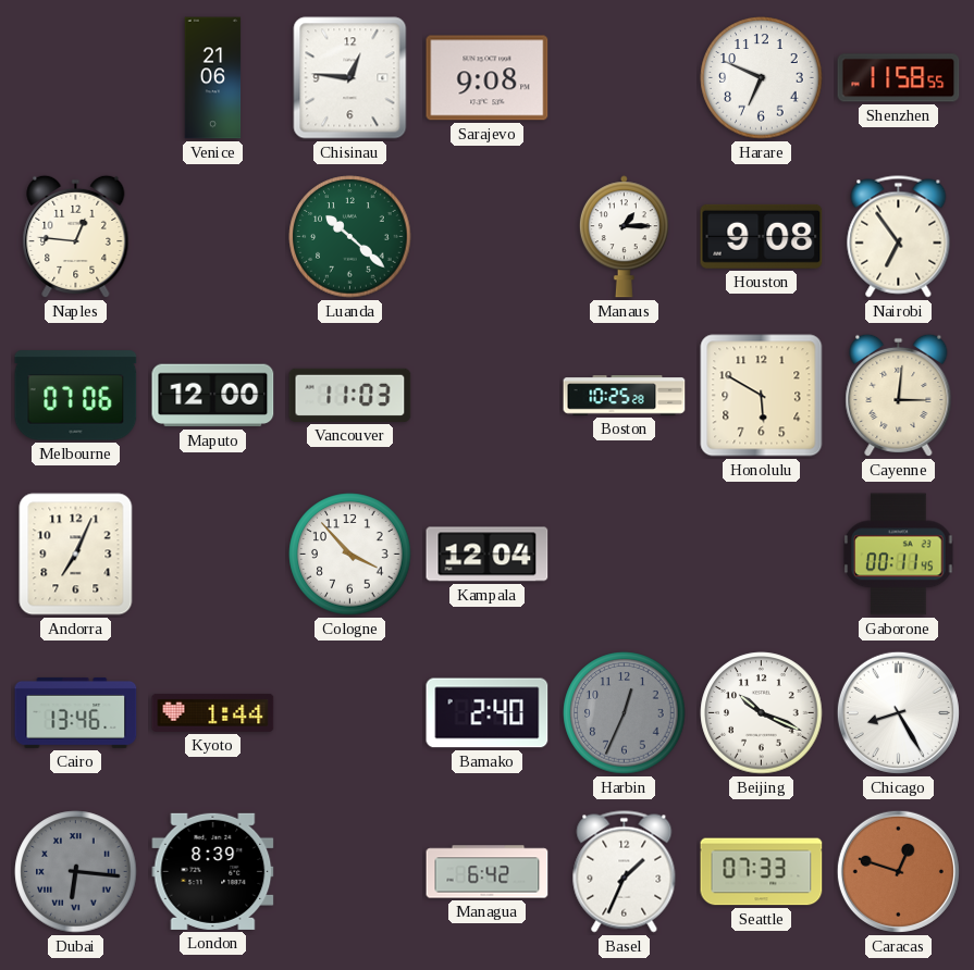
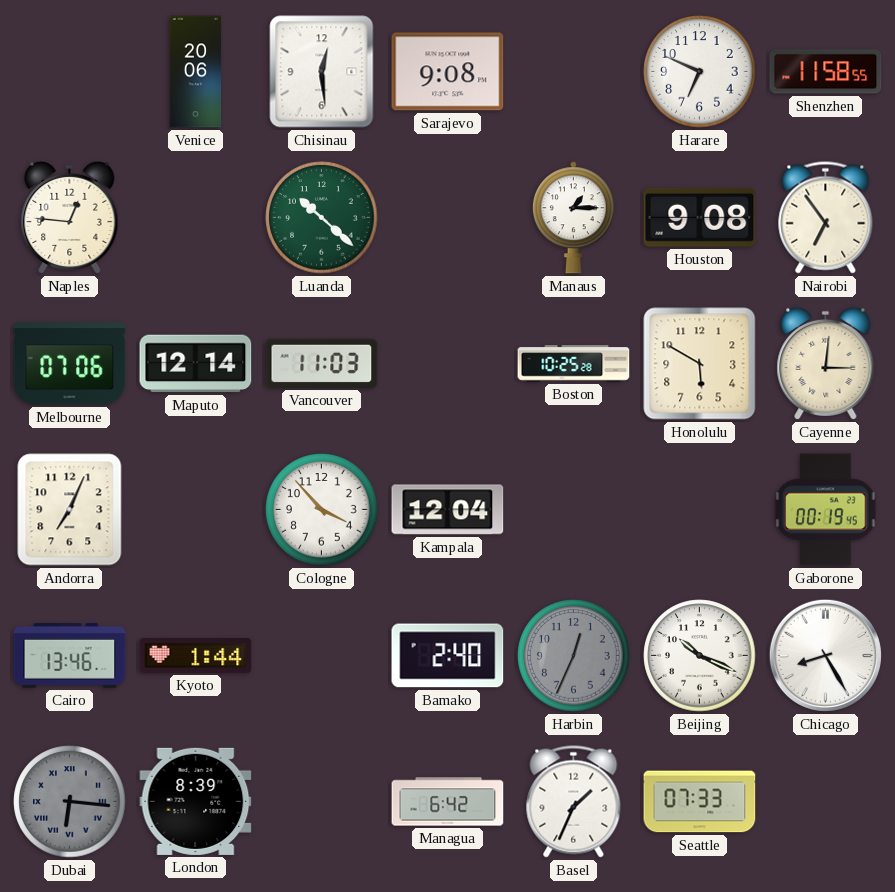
Venice: 21:06 -> 20:06
Chisinau: 12:46 -> 12:29
Maputo: 12:00 -> 12:14
Gaborone: 00:11 -> 00:19
Caracas: 12:48 -> none
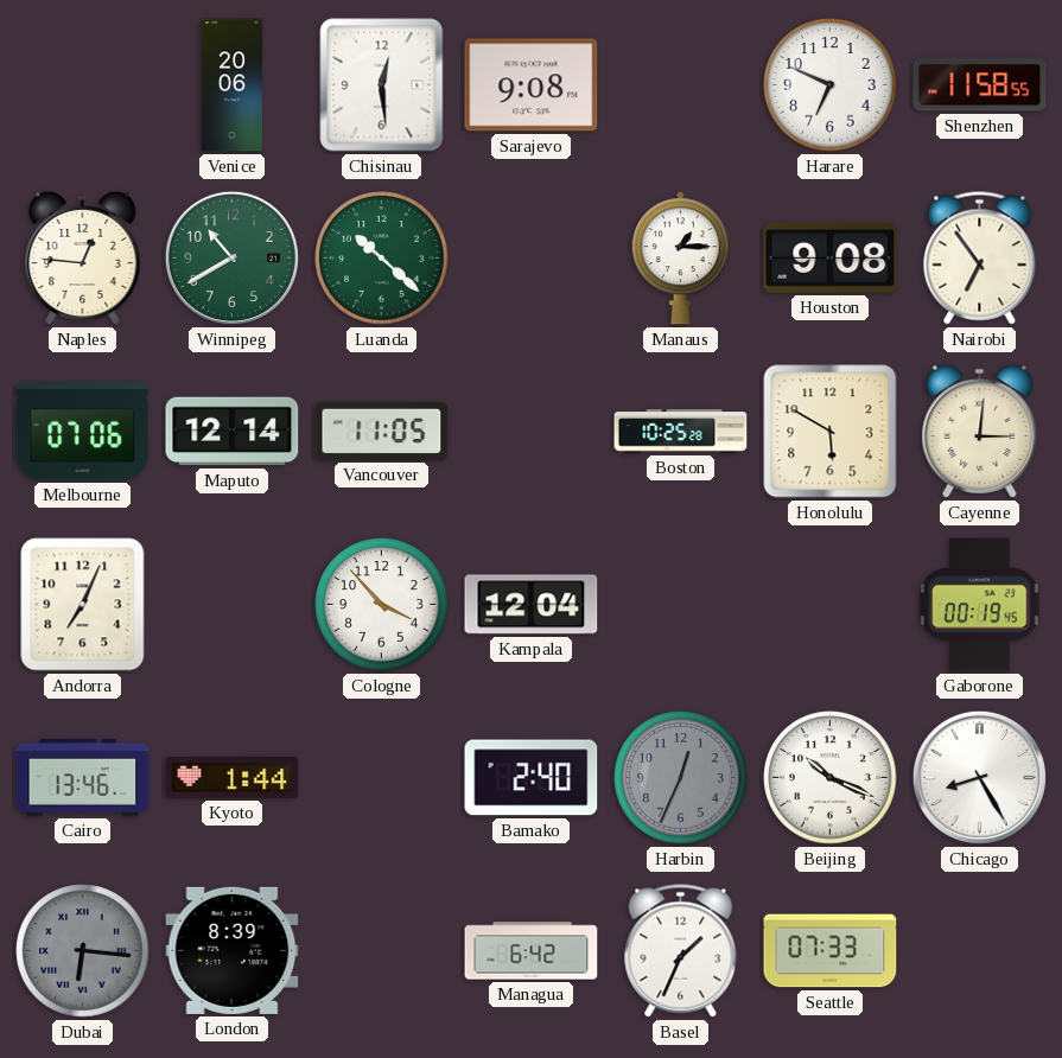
Winnipeg: none -> 10:40
Vancouver: 11:03 -> 11:05
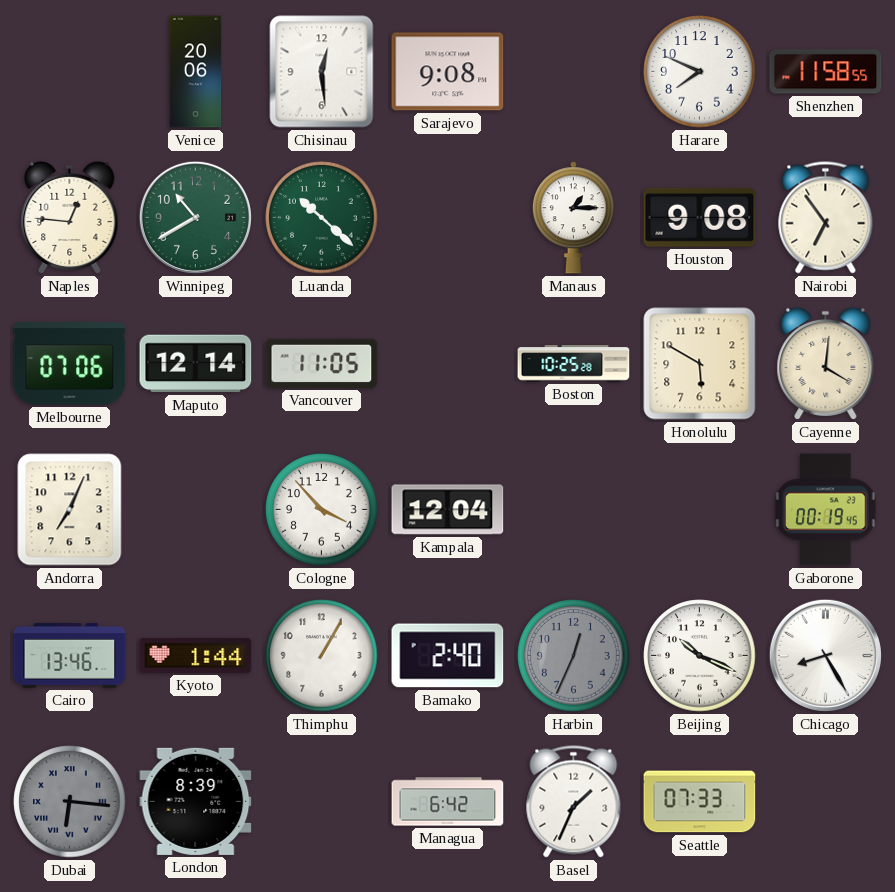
Harare: 6:49 -> 7:49
Cayenne: 3:01 -> 4:01
Thimphu: none -> 1:05
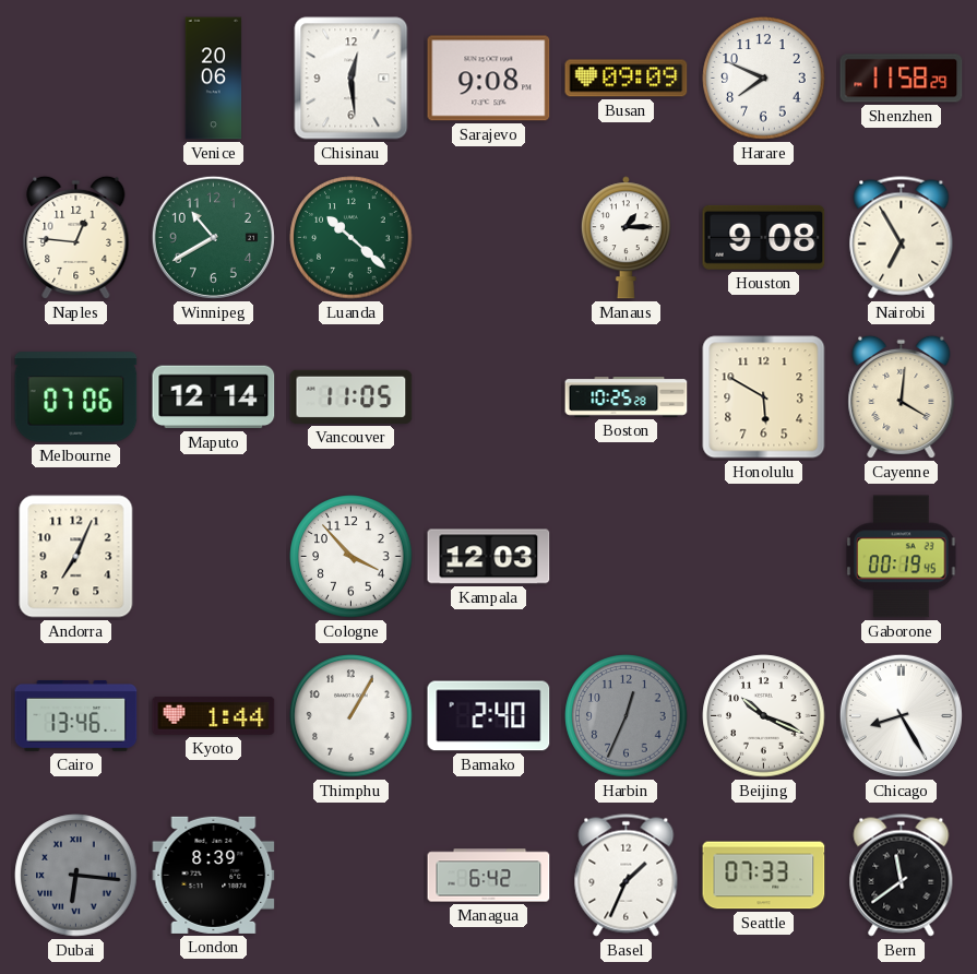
Busan: none -> 09:09
Shenzhen: 11:58:55 -> 11:58:29
Nairobi: 6:54 -> 6:55
Kampala: 12:04 -> 12:03
Bern: none -> 11:39
